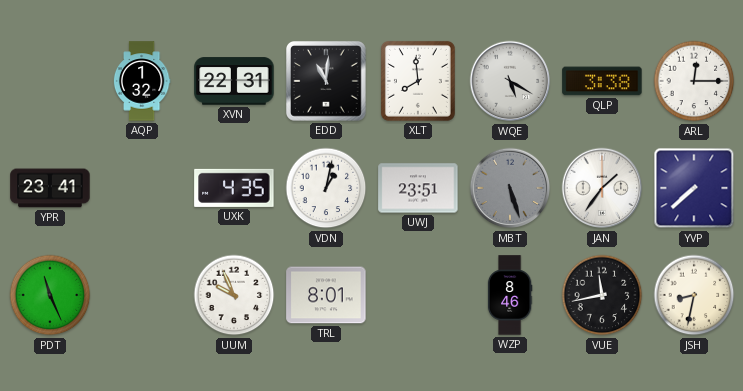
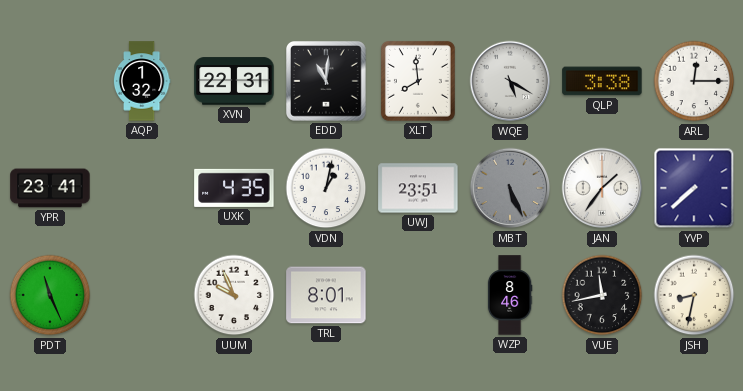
MBT: 5:27 -> 5:26
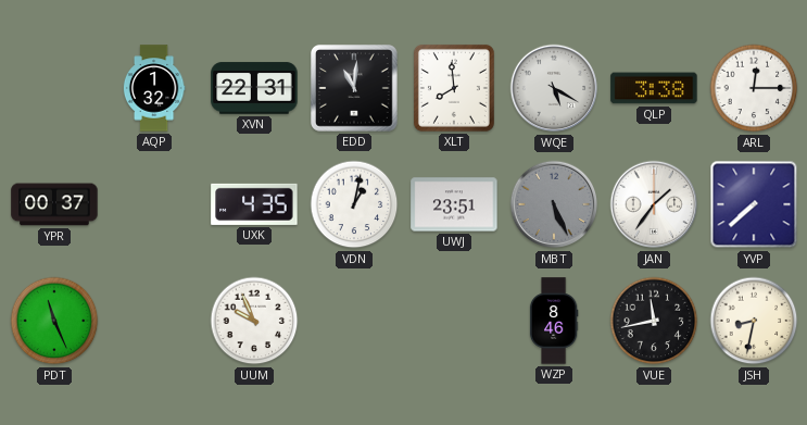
YPR: 23:41 -> 00:37
TRL: 8:01 -> none
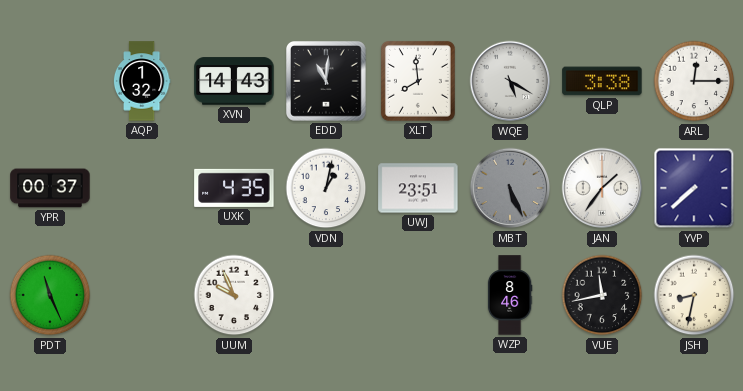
XVN: 22:31 -> 14:43
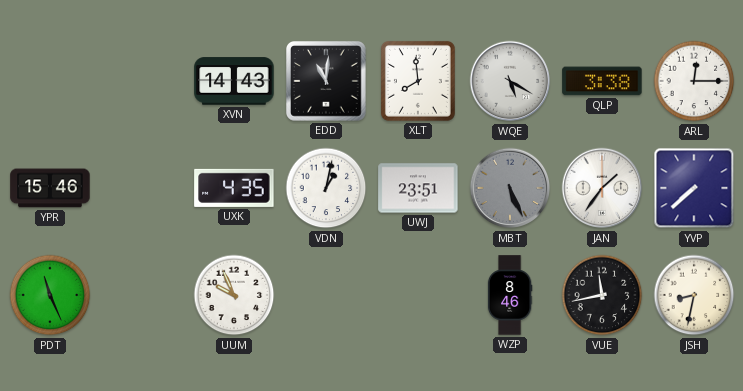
AQP: 1:32 -> none
YPR: 00:37 -> 15:46
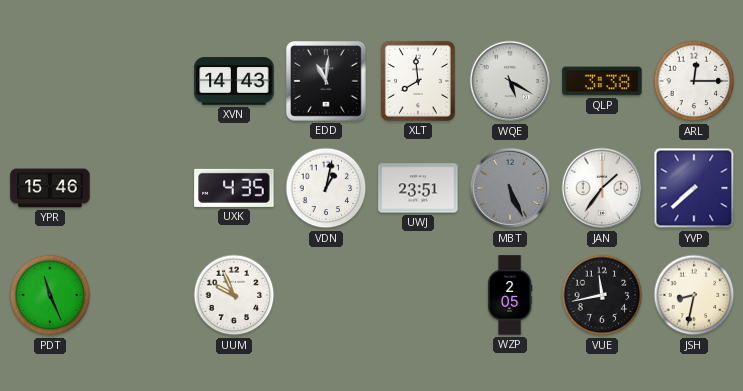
WZP: 8:46 -> 2:05
